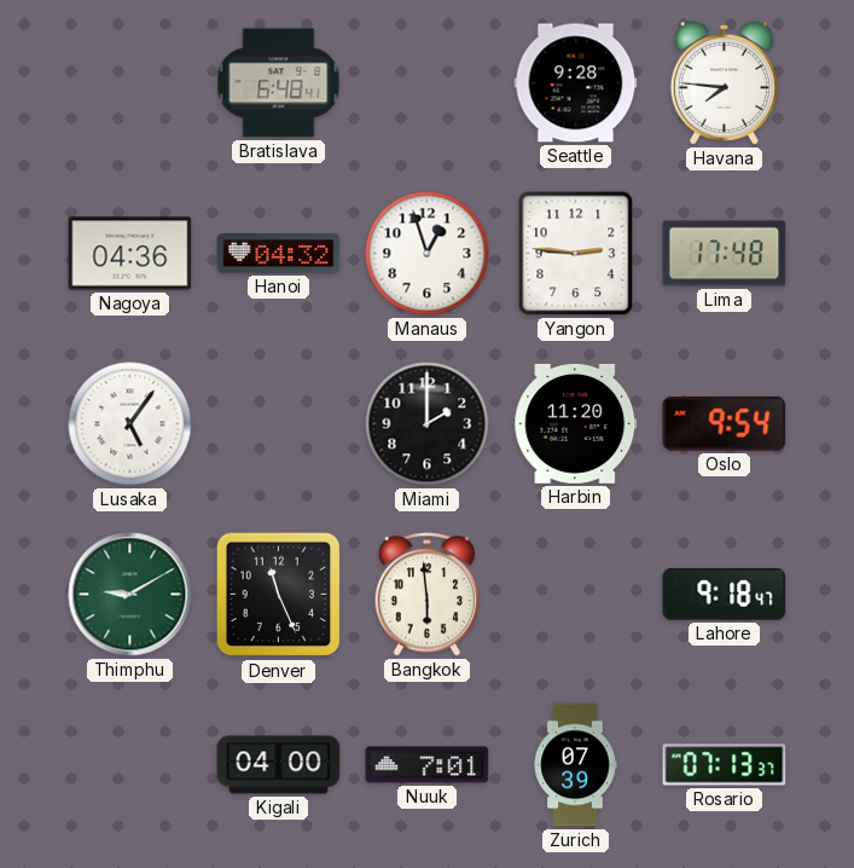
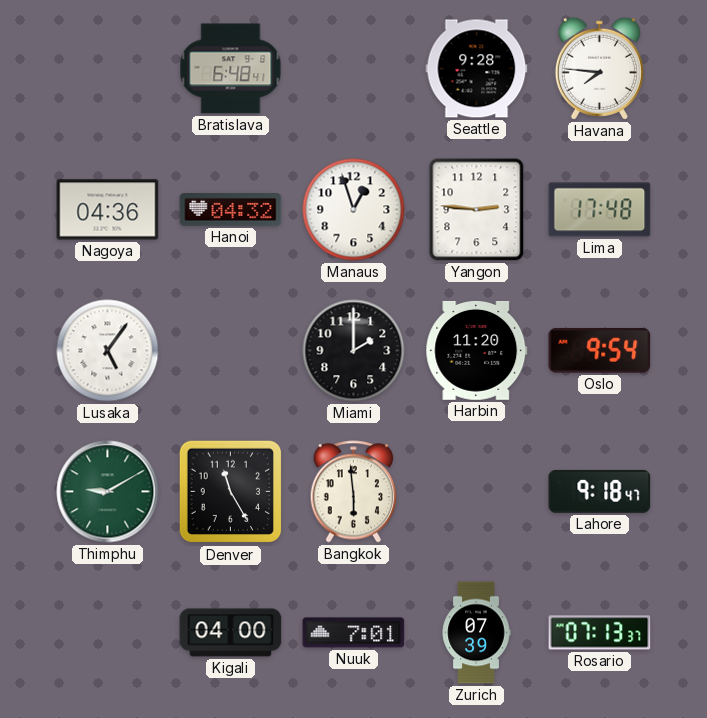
Denver: 11:26 -> 11:25
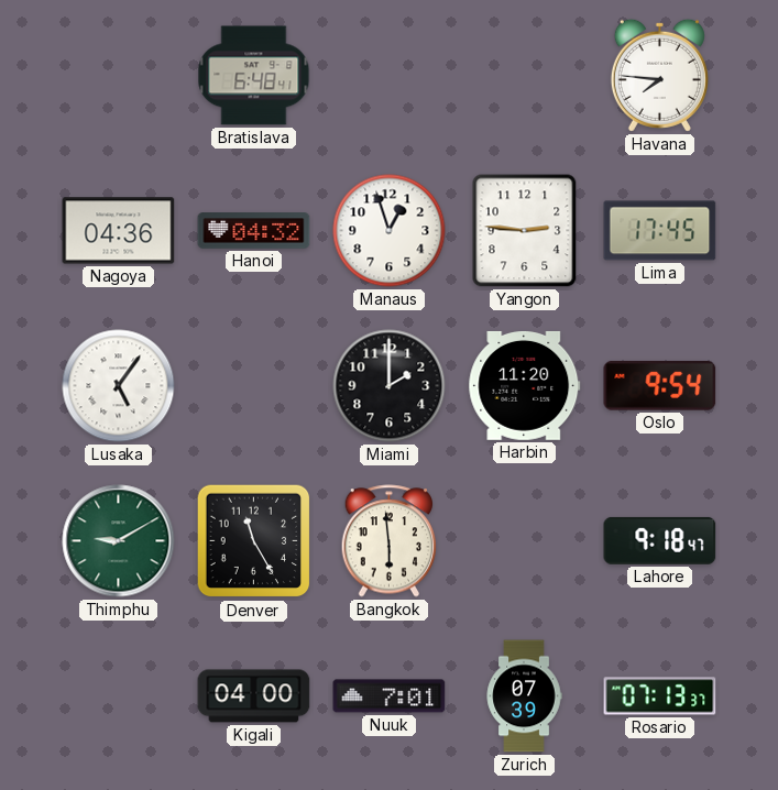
Seattle: 9:28 -> none
Lima: 17:48 -> 17:45
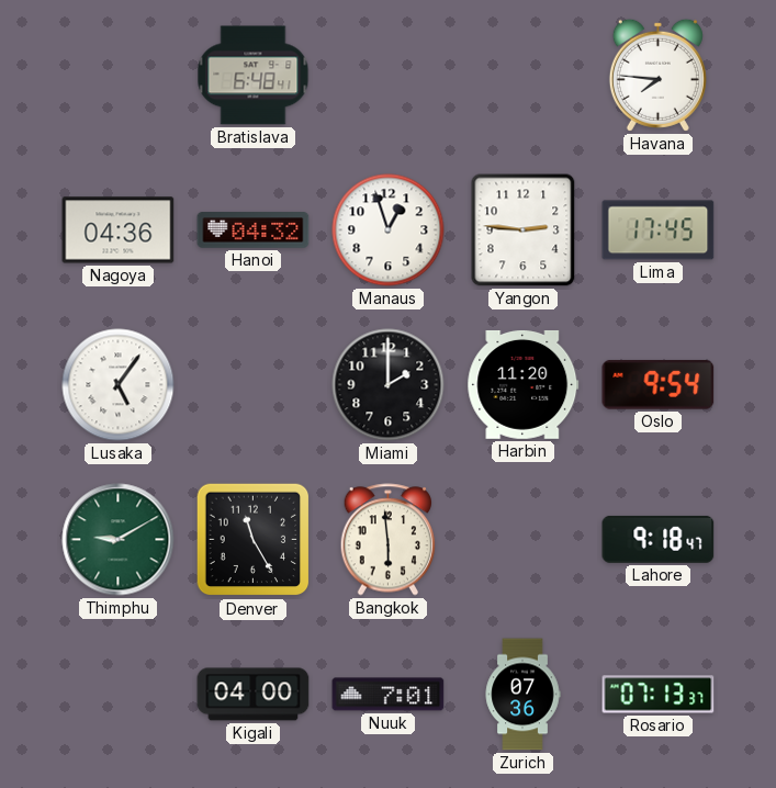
Zurich: 07:39 -> 07:36
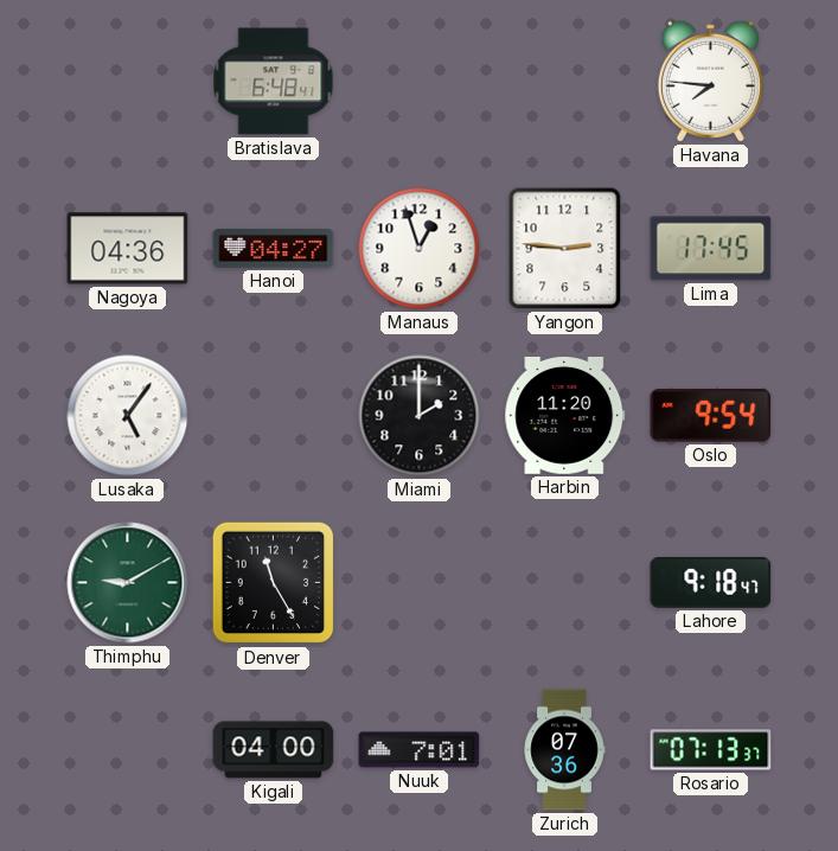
Hanoi: 04:32 -> 04:27
Bangkok: 5:59 -> none
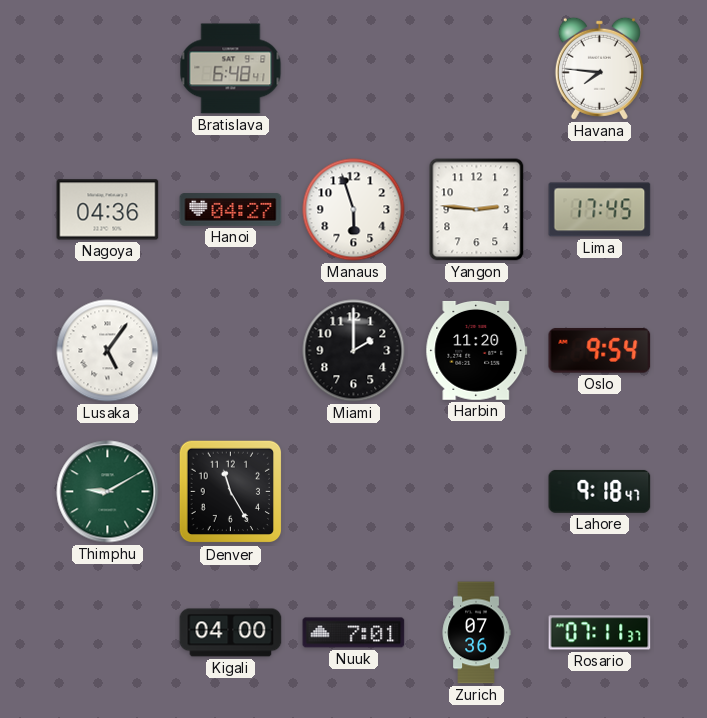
Manaus: 12:57 -> 5:57
Rosario: 07:13 -> 07:11
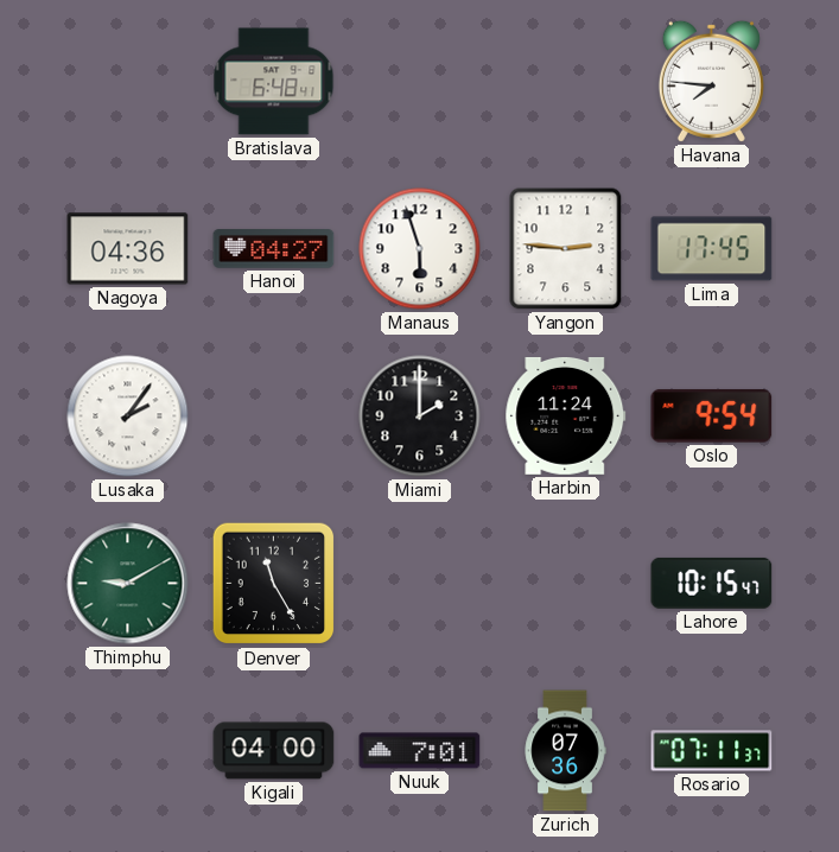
Lusaka: 5:06 -> 2:06
Harbin: 11:20 -> 11:24
Lahore: 9:18 -> 10:15
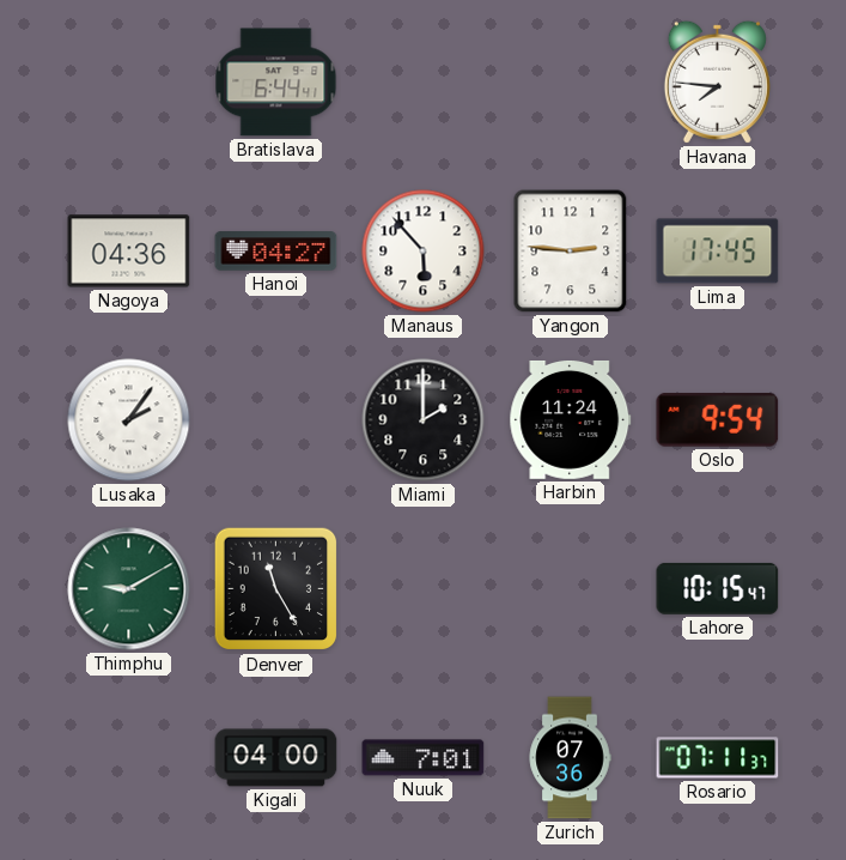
Bratislava: 6:48 -> 6:44
Manaus: 5:57 -> 5:53
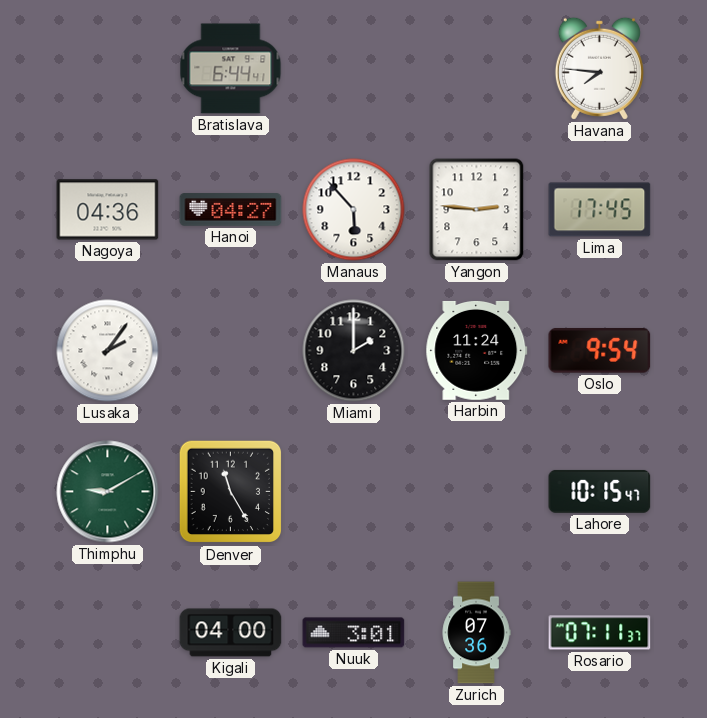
Nuuk: 7:01 -> 3:01
